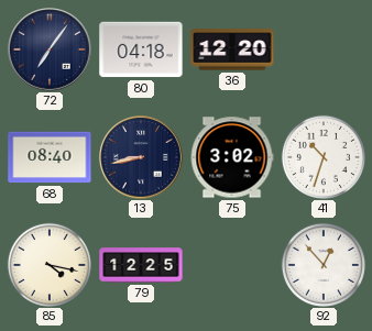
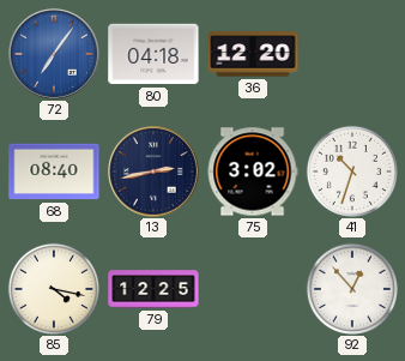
72 dial: navy -> blue
13: 8:43 -> 2:43
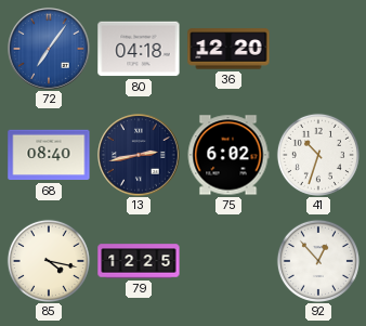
75: 3:02 -> 6:02
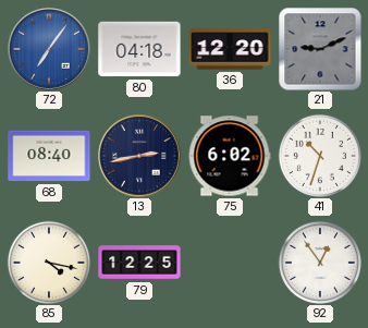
21: none -> 9:11
92: 12:53 -> 12:54
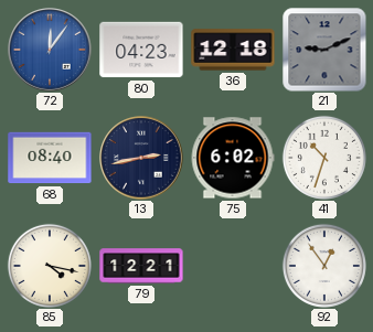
72: 7:06 -> 12:06
80: 04:18 -> 04:23
36: 12:20 -> 12:18
79: 12:25 -> 12:21
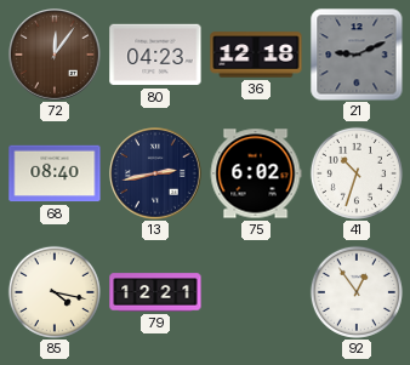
72 dial: blue -> brown
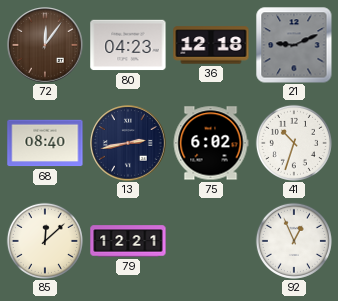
85: 4:17 -> 12:08
92: 12:54 -> 12:56
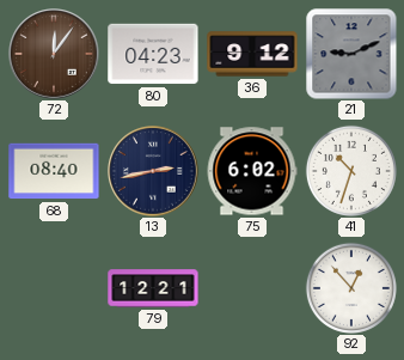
36: 12:18 -> 9:12
85: 12:08 -> none
92: 12:56 -> 12:53
